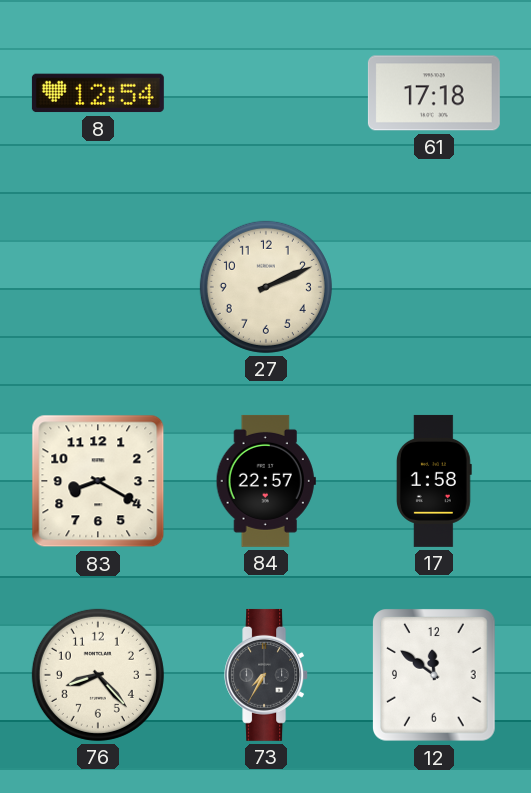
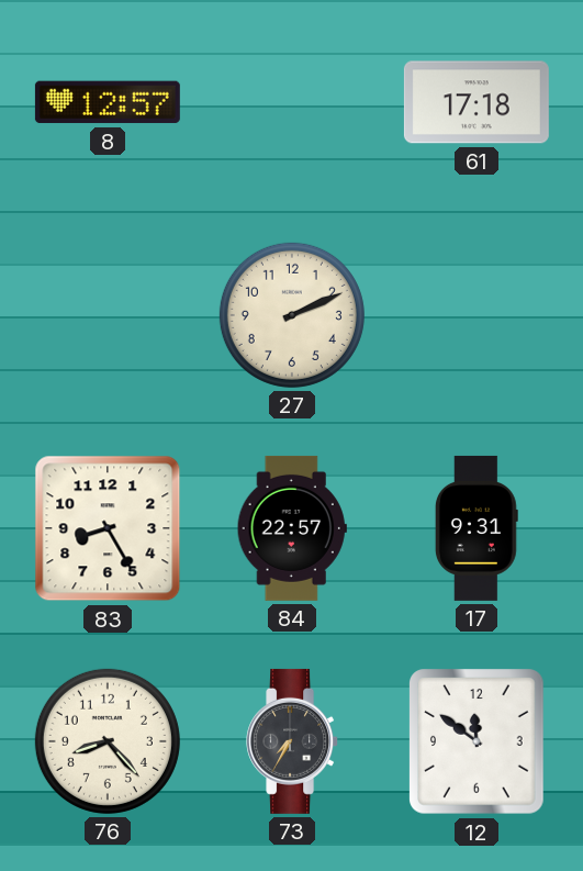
8: 12:54 -> 12:57
83: 8:20 -> 8:25
17: 1:58 -> 9:31
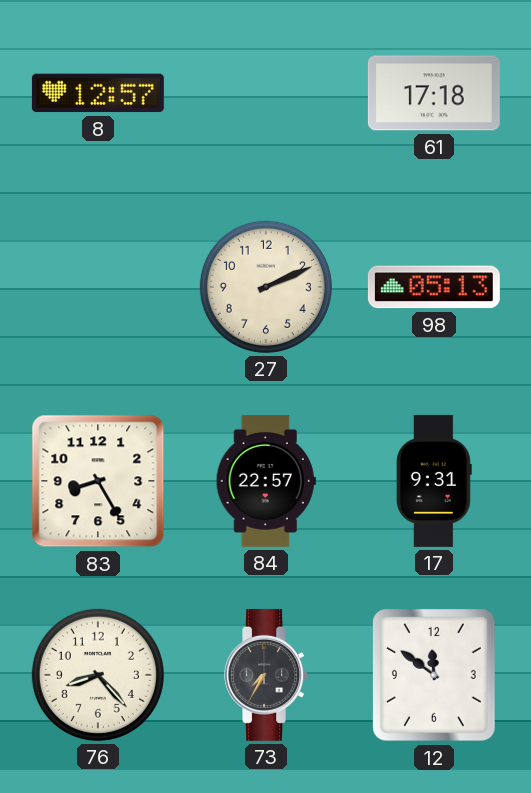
98: none -> 05:13
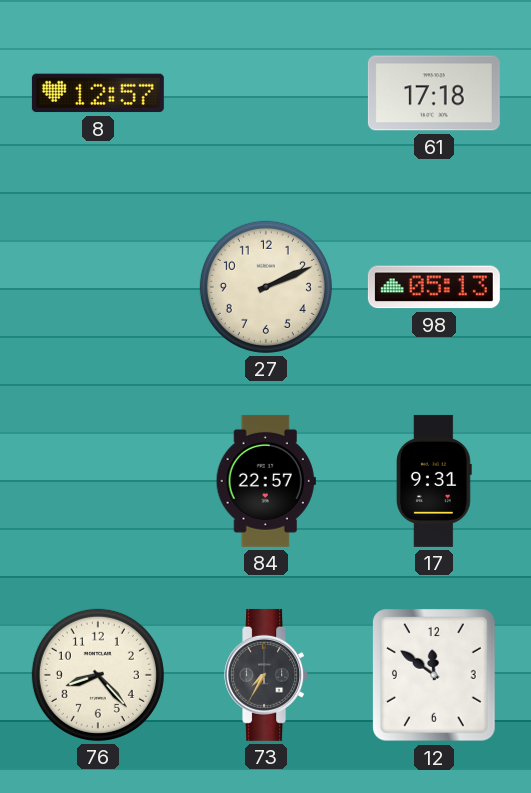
83: 8:25 -> none
